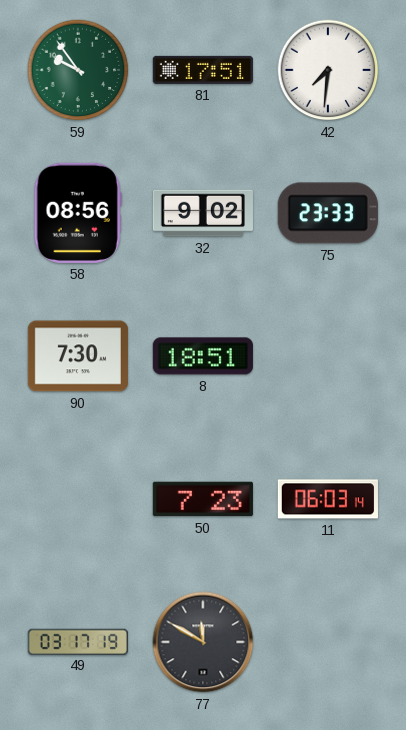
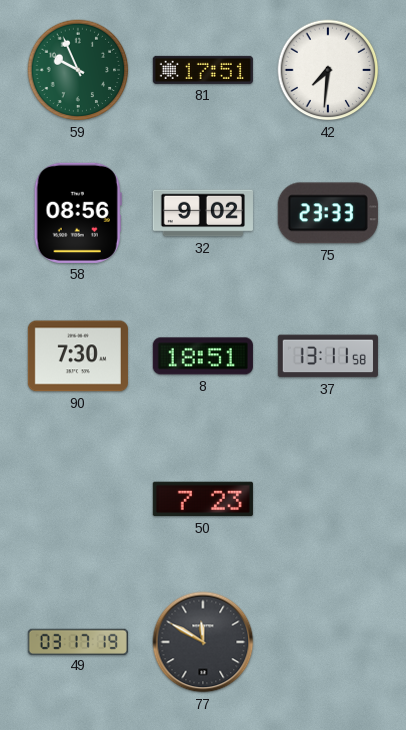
59: 9:54 -> 9:56
37: none -> 13:11
11: 06:03 -> none
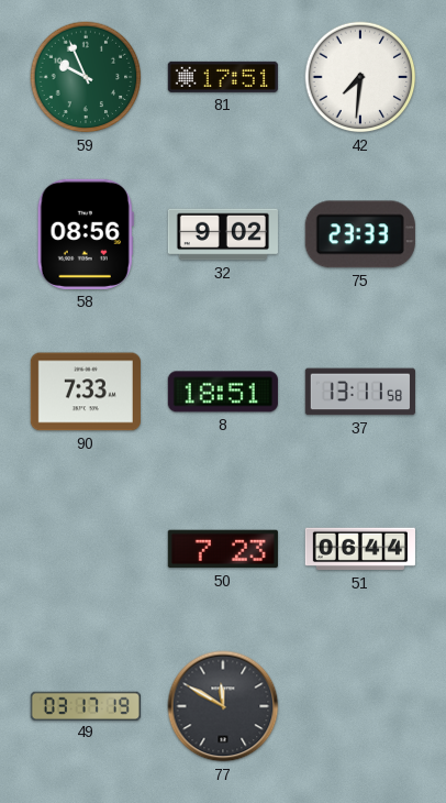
90: 7:30 -> 7:33
51: none -> 06:44
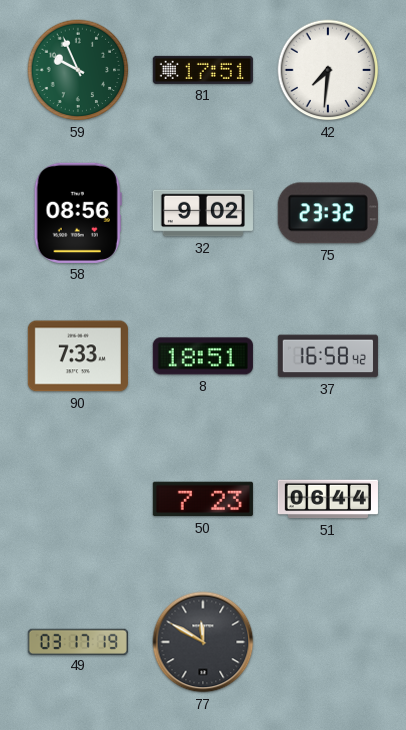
75: 23:33 -> 23:32
37: 13:11 -> 16:58
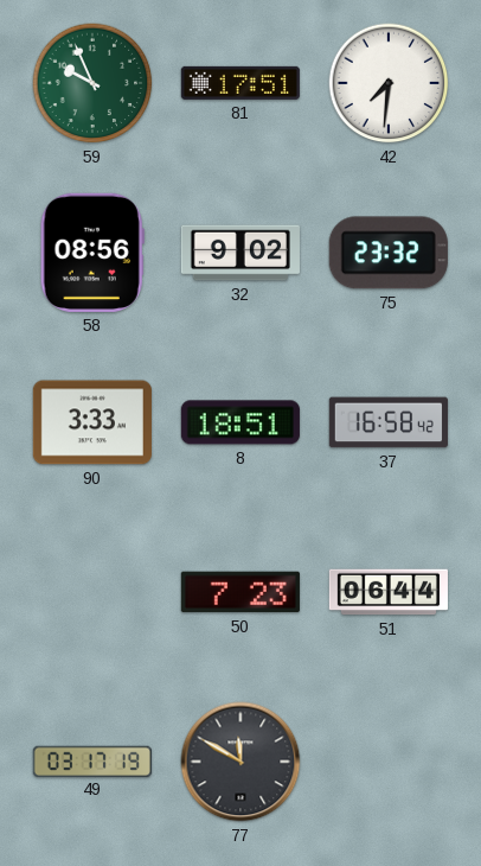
90: 7:33 -> 3:33
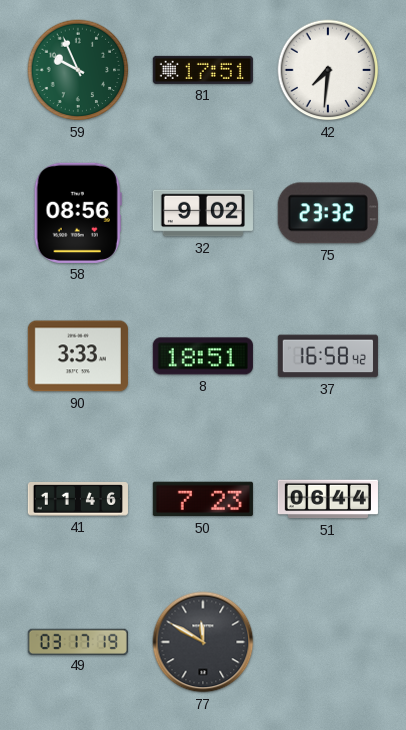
41: none -> 11:46
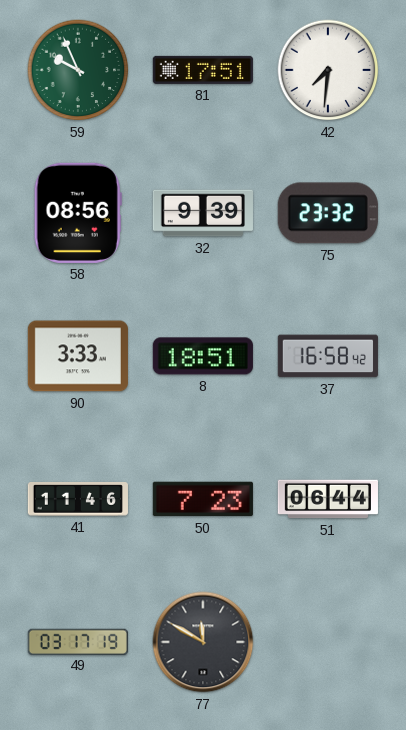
32: 9:02 -> 9:39
